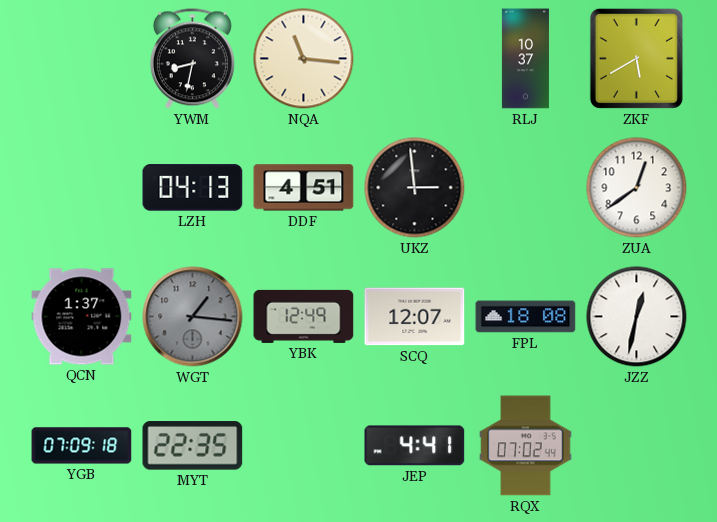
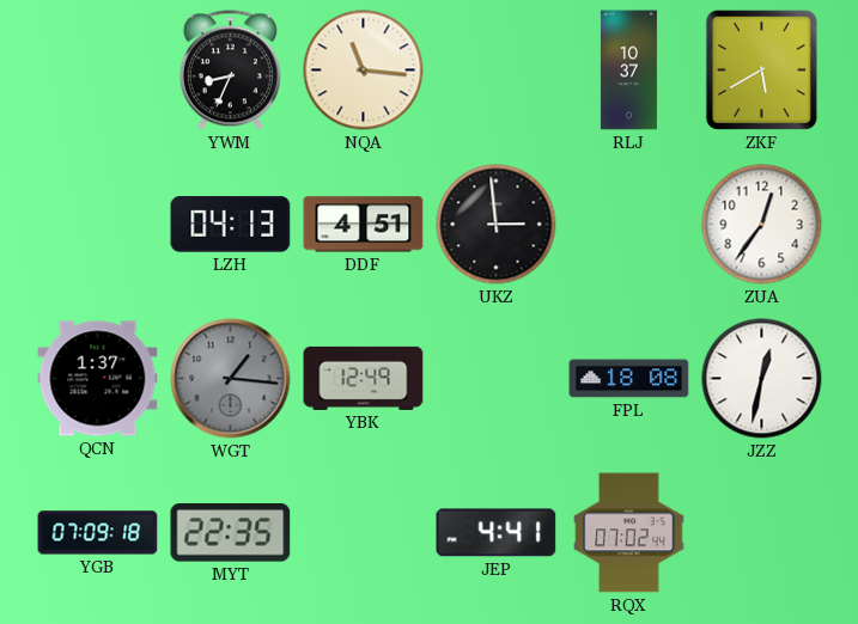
YWM: 8:32 -> 8:34
ZUA: 12:39 -> 12:36
SCQ: 12:07 -> none
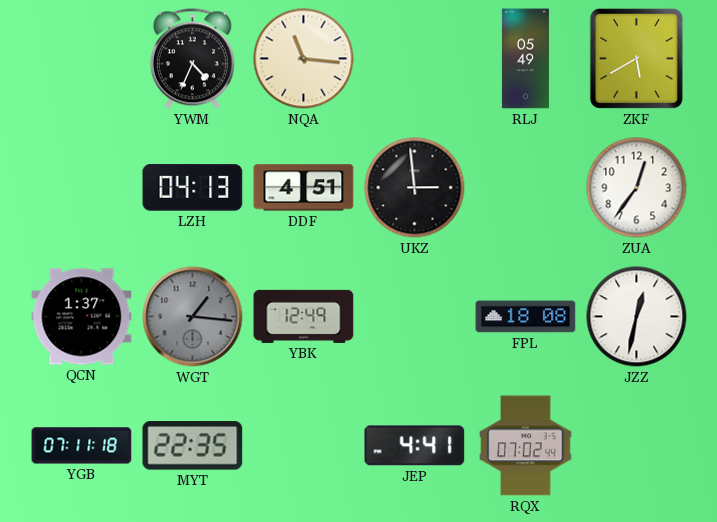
YWM: 8:34 -> 4:34
RLJ: 10:37 -> 05:49
YGB: 07:09 -> 07:11
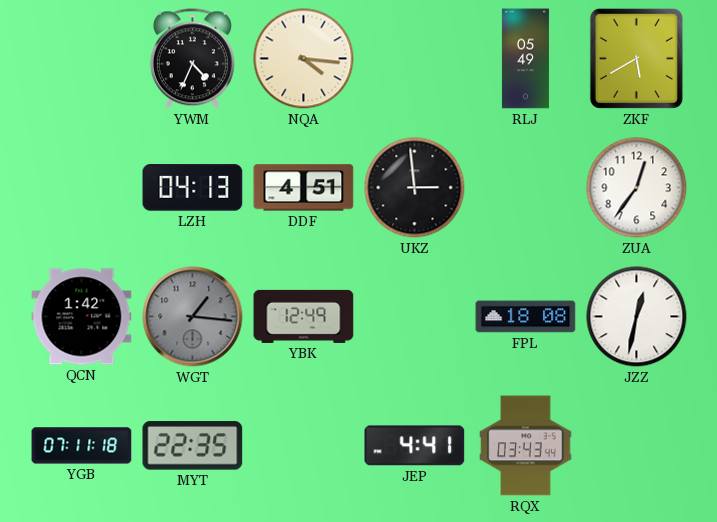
NQA: 11:16 -> 4:16
QCN: 1:37 -> 1:42
RQX: 07:02 -> 03:43
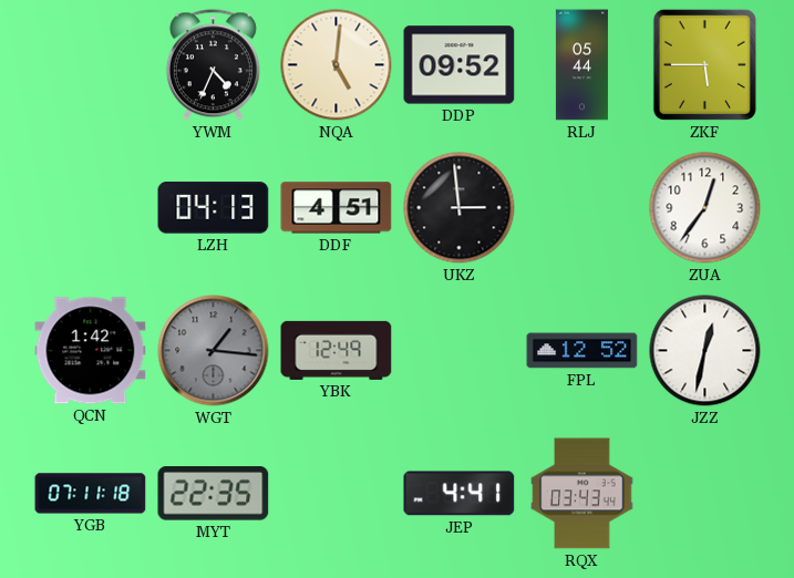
NQA: 4:16 -> 5:01
DDP: none -> 09:52
RLJ: 05:49 -> 05:44
ZKF: 5:40 -> 5:45
FPL: 18:08 -> 12:52
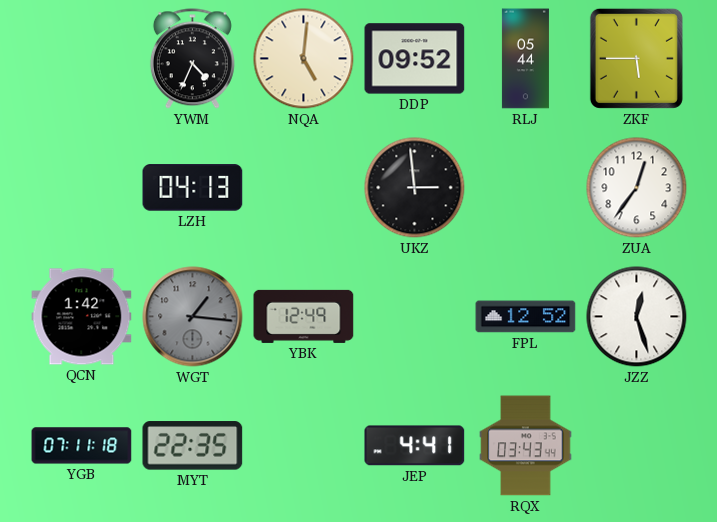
DDF: 4:51 -> none
JZZ: 12:32 -> 12:27
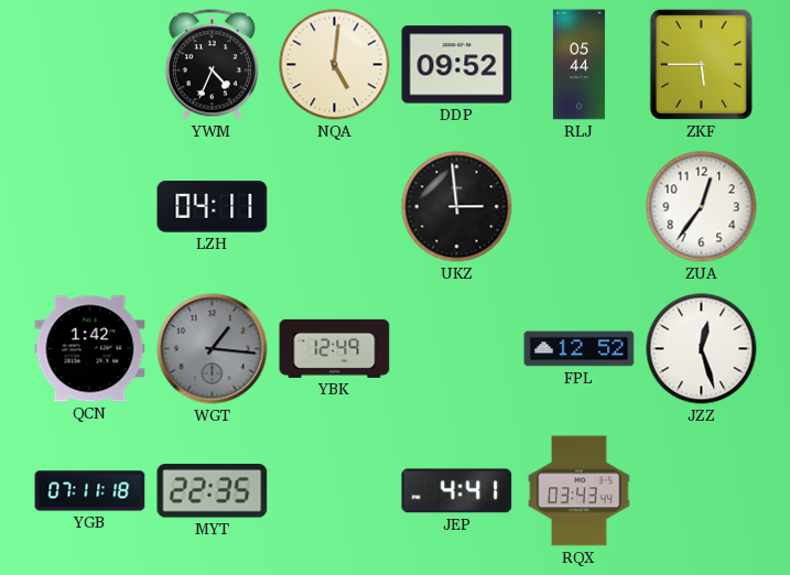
LZH: 04:13 -> 04:11
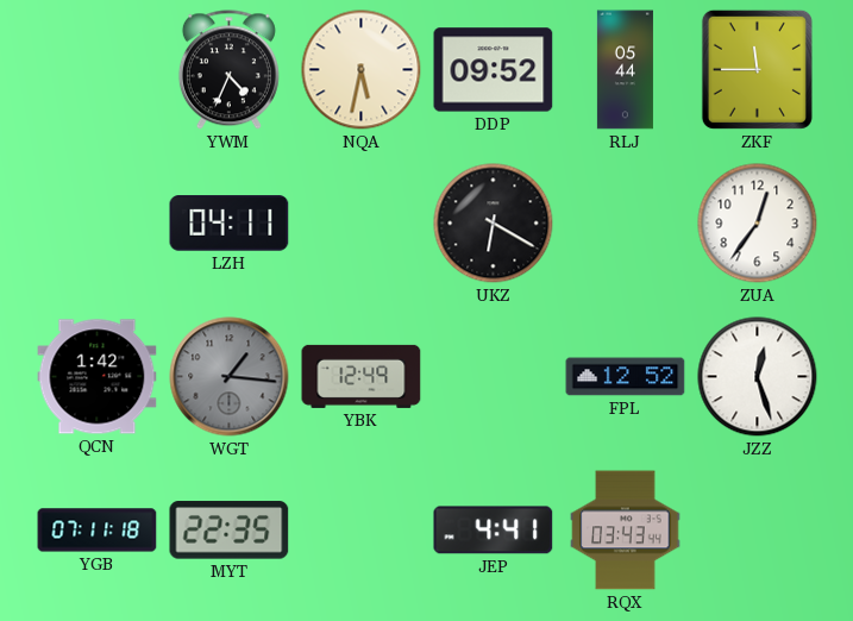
NQA: 5:01 -> 5:32
ZKF: 5:45 -> 11:45
UKZ: 2:59 -> 6:20
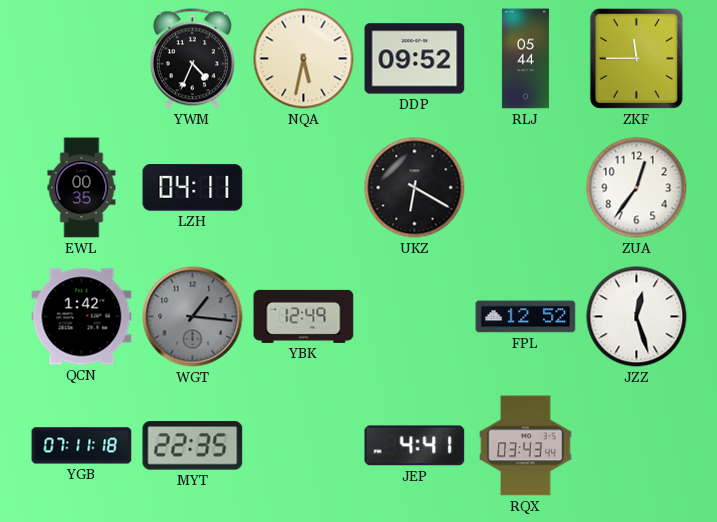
EWL: none -> 00:35
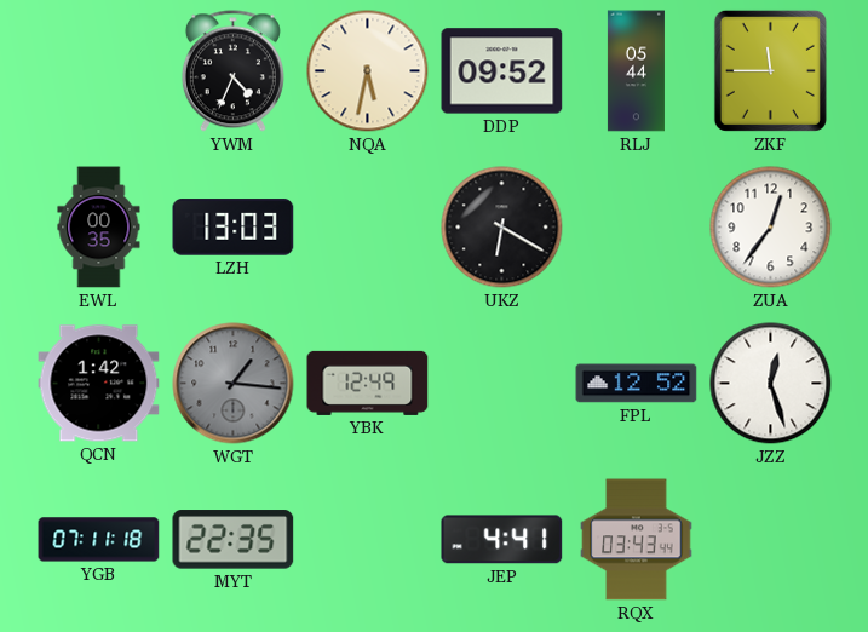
LZH: 04:11 -> 13:03
